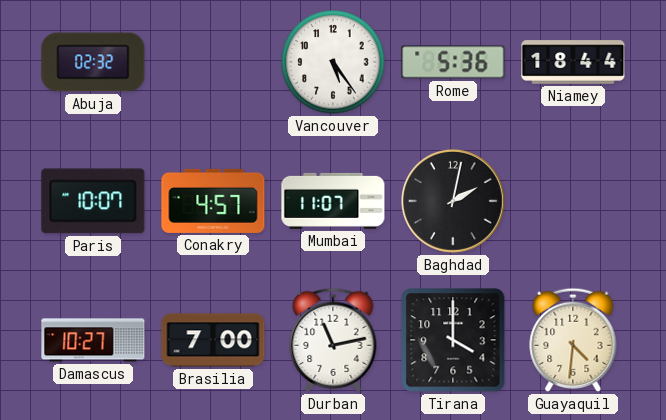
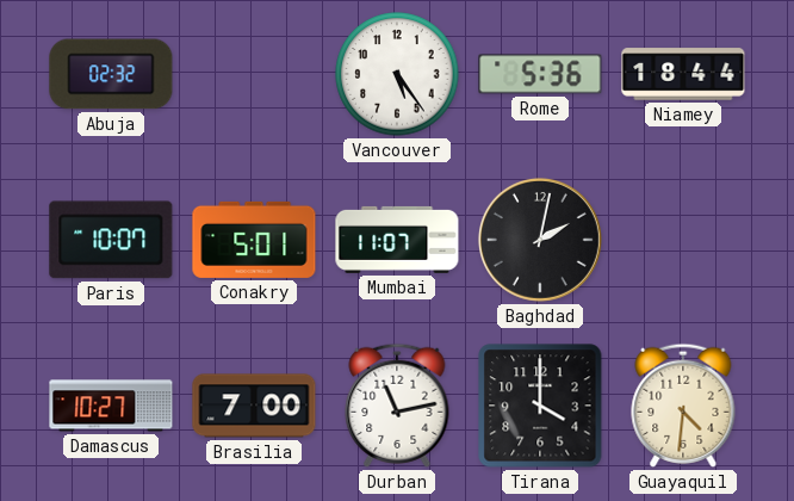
Conakry: 4:57 -> 5:01
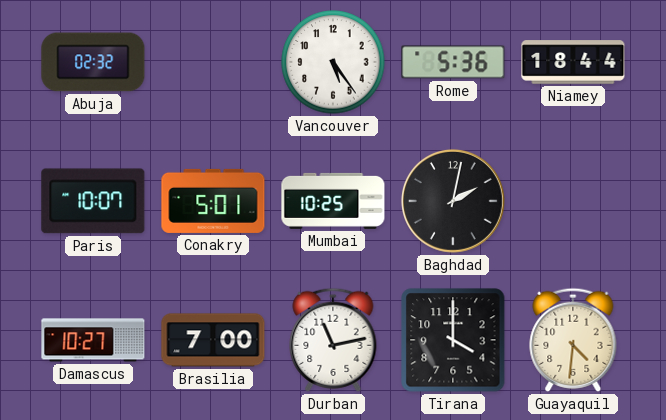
Mumbai: 11:07 -> 10:25
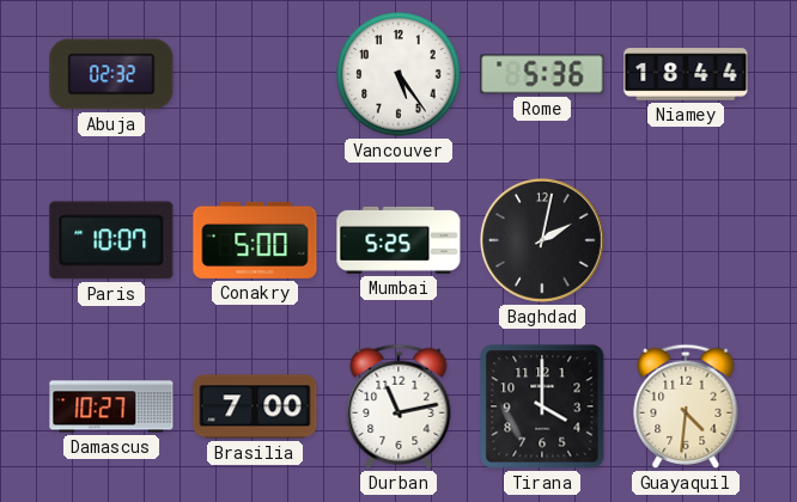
Conakry: 5:01 -> 5:00
Mumbai: 10:25 -> 5:25
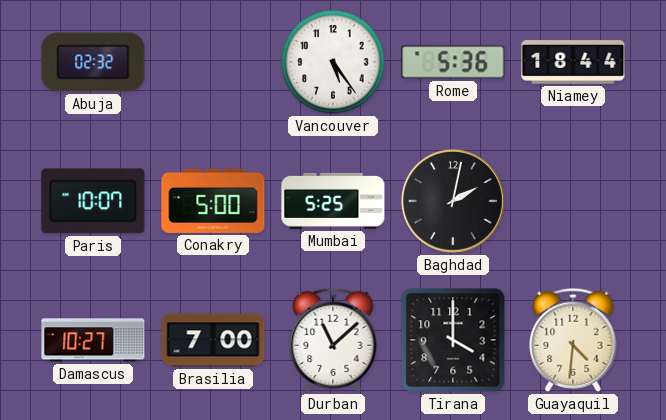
Durban: 11:13 -> 11:08
